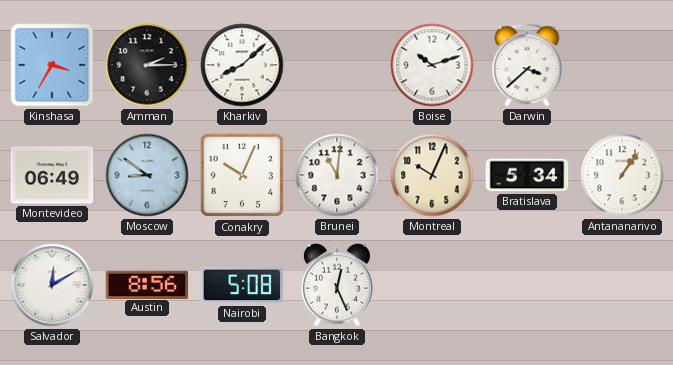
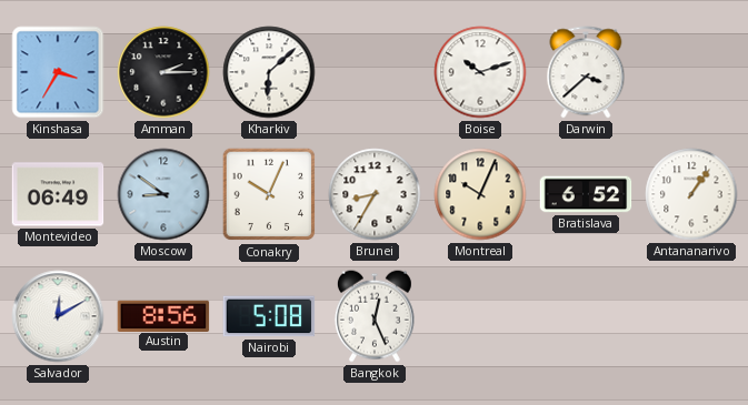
Kharkiv: 8:08 -> 6:08
Brunei: 11:01 -> 8:35
Bratislava: 5:34 -> 6:52
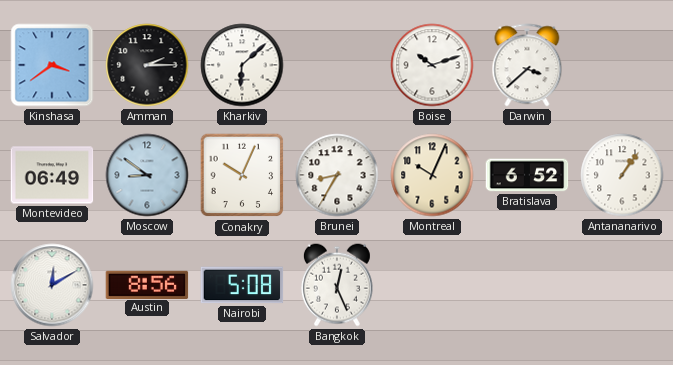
Kinshasa: 3:35 -> 3:39
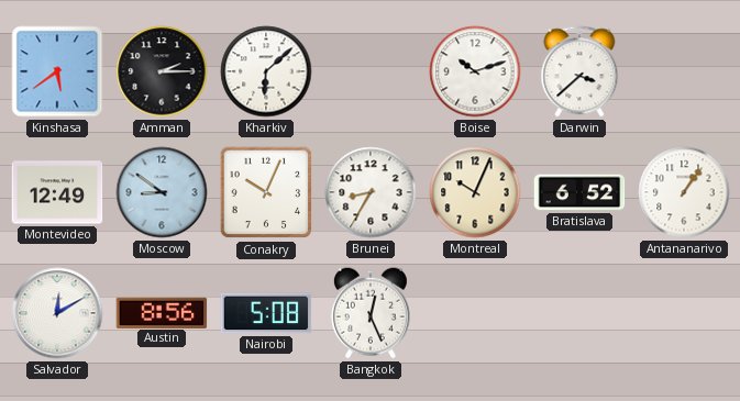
Kinshasa: 3:39 -> 5:39
Montevideo: 06:49 -> 12:49
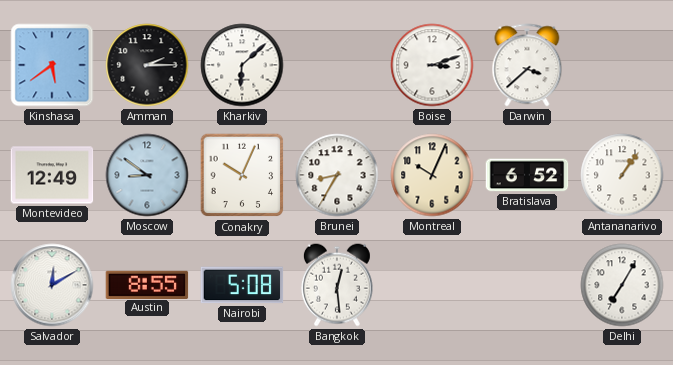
Boise: 10:12 -> 3:12
Austin: 8:56 -> 8:55
Bangkok: 12:26 -> 12:29
Delhi: none -> 7:05
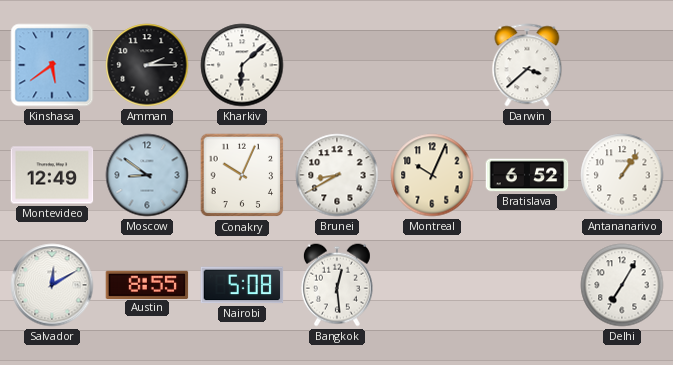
Boise: 3:12 -> none
Brunei: 8:35 -> 8:40
